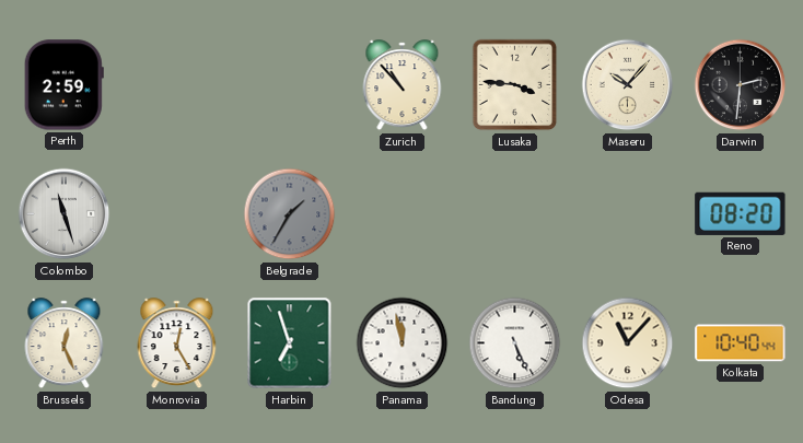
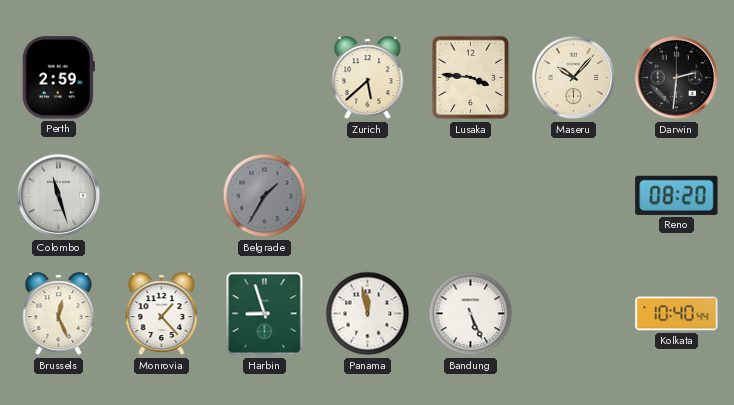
Zurich: 10:53 -> 5:38
Monrovia: 12:25 -> 1:23
Harbin: 6:57 -> 8:57
Odesa: 11:07 -> none
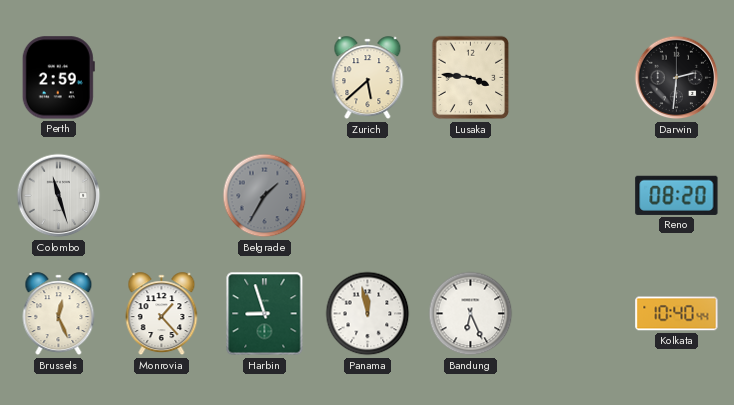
Maseru: 10:07 -> none
Bandung: 5:26 -> 6:26
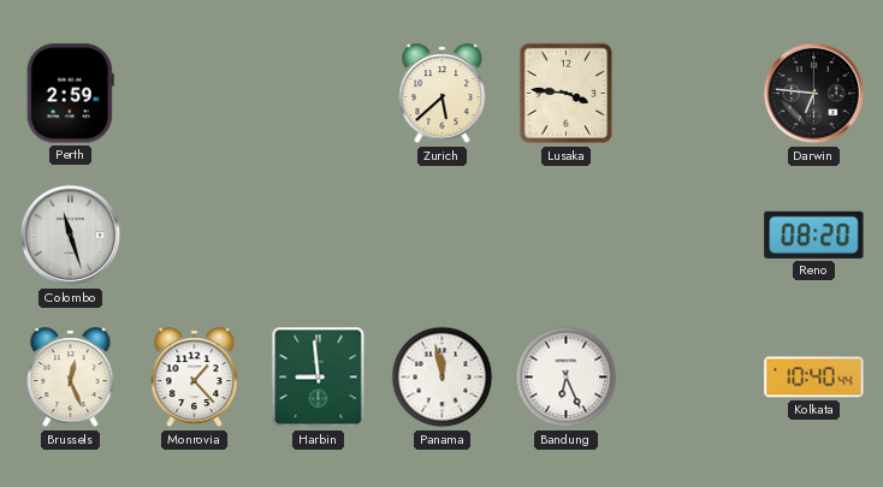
Darwin: 2:31 -> 6:46
Belgrade: 1:35 -> none
Harbin: 8:57 -> 8:59
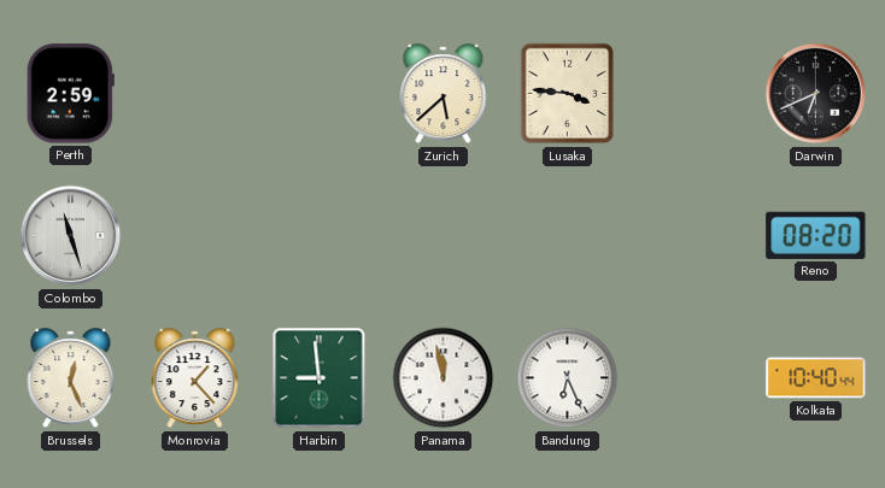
Darwin: 6:46 -> 6:41
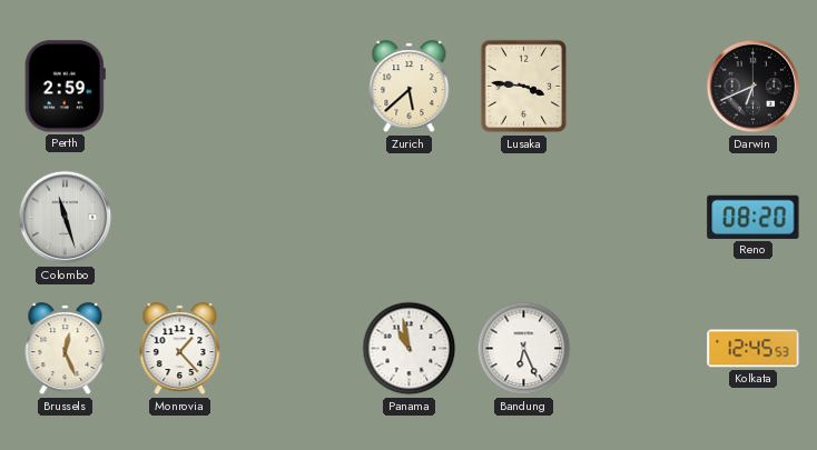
Harbin: 8:59 -> none
Panama: 11:58 -> 10:58
Kolkata: 10:40 -> 12:45
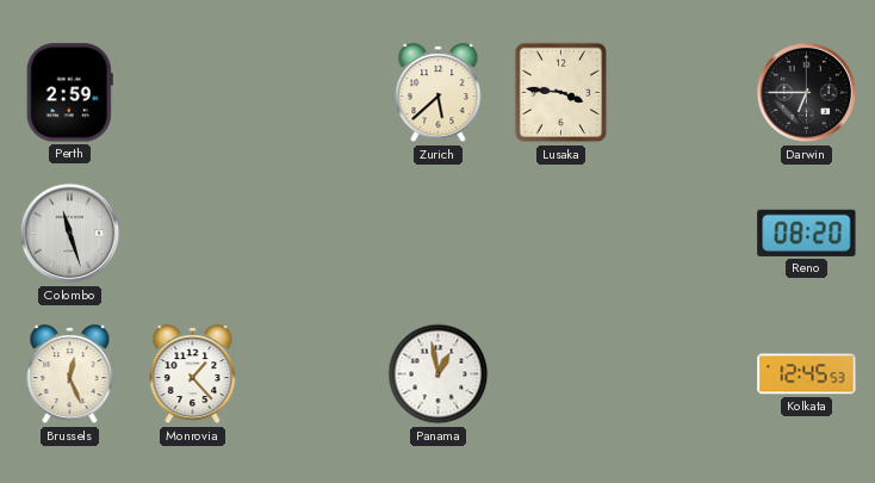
Darwin: 6:41 -> 6:45
Panama: 10:58 -> 12:58
Bandung: 6:26 -> none
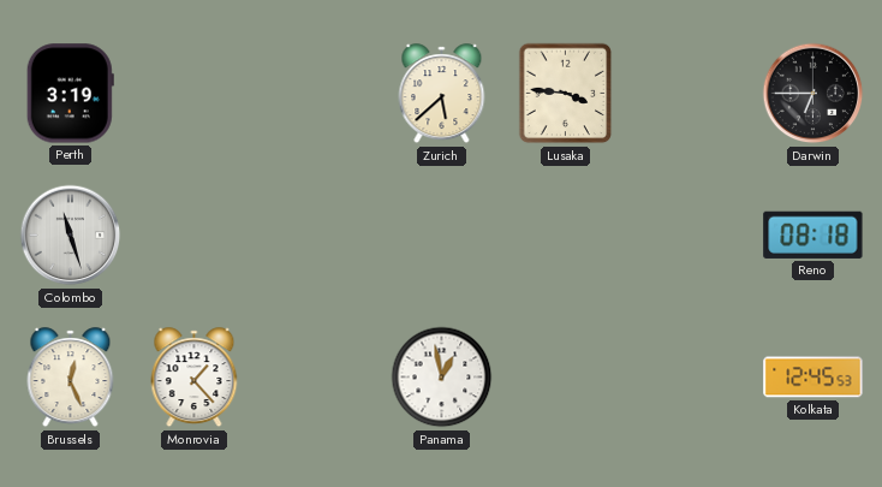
Perth: 2:59 -> 3:19
Reno: 08:20 -> 08:18
